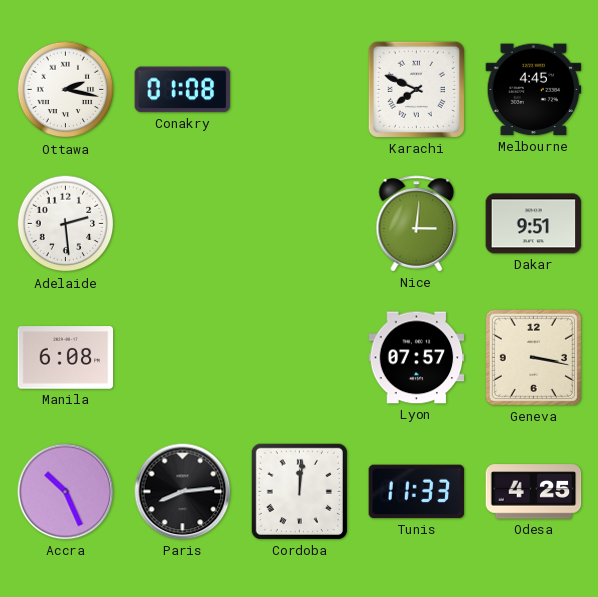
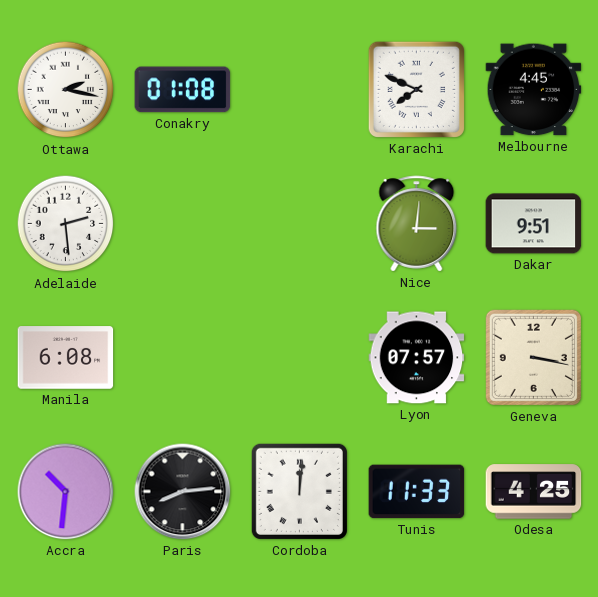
Accra: 10:26 -> 10:31
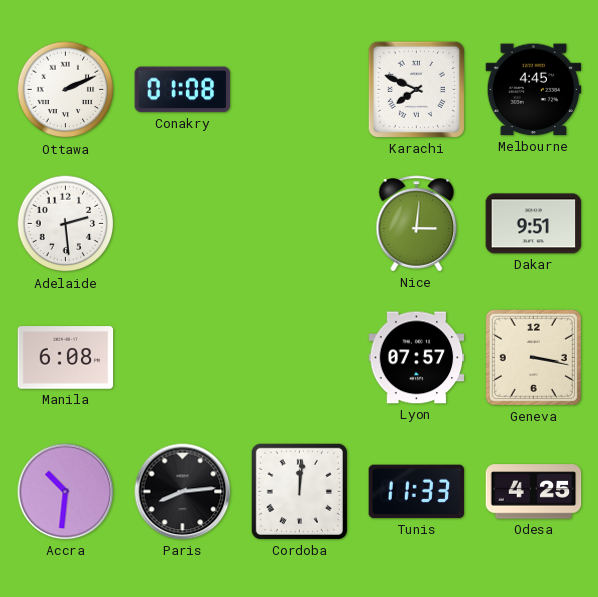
Ottawa: 2:17 -> 2:11
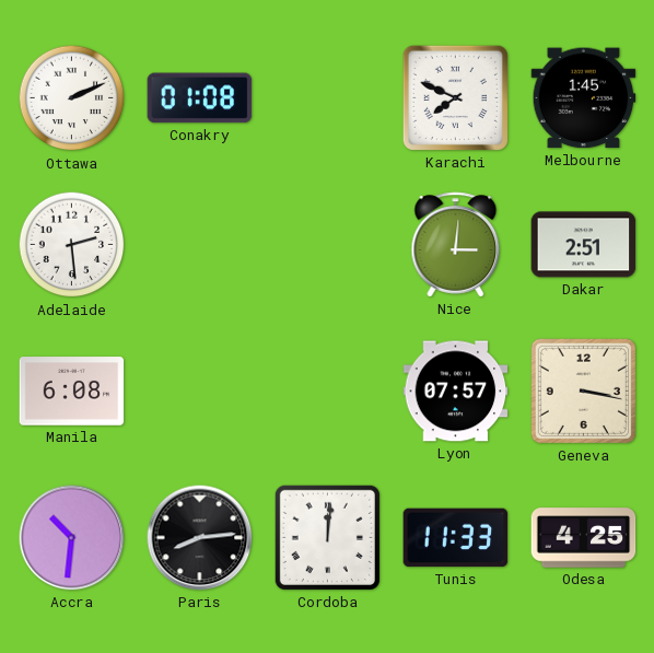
Melbourne: 4:45 -> 1:45
Dakar: 9:51 -> 2:51
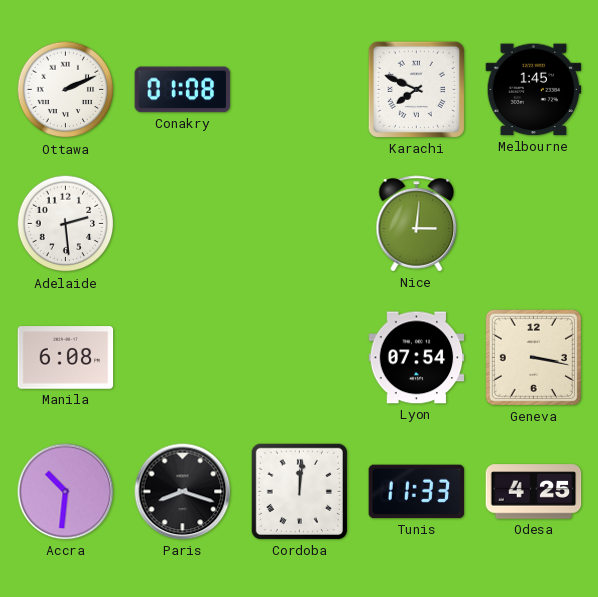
Dakar: 2:51 -> none
Lyon: 07:57 -> 07:54
Paris: 8:14 -> 8:18
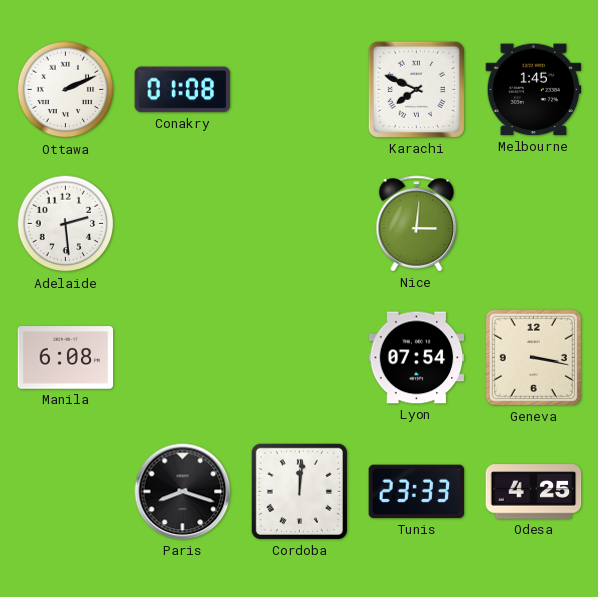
Accra: 10:31 -> none
Tunis: 11:33 -> 23:33
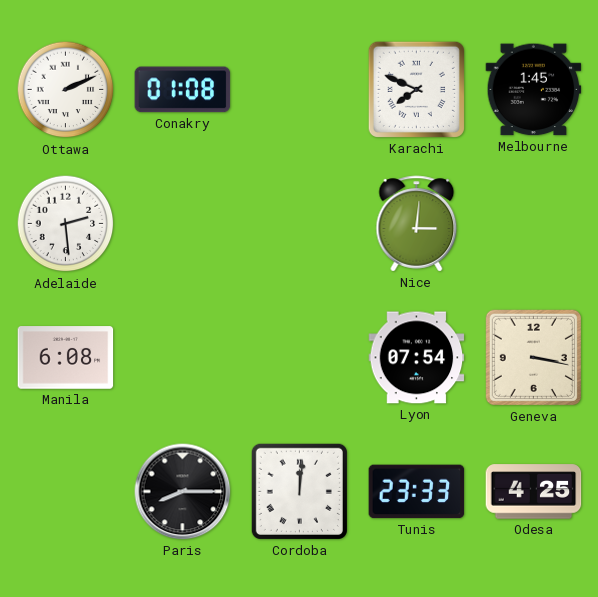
Paris: 8:18 -> 8:15
